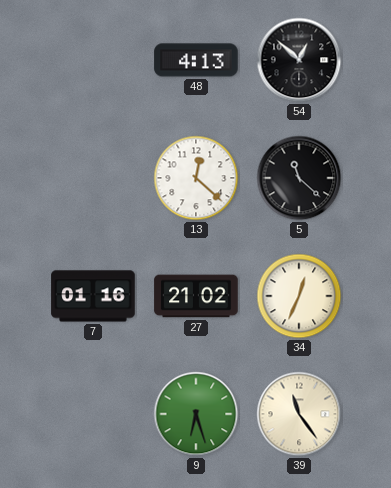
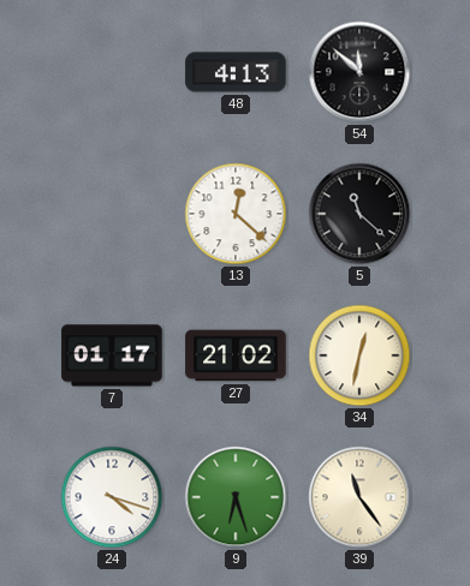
54: 12:52 -> 11:52
7: 01:16 -> 01:17
34: 12:34 -> 12:32
24: none -> 4:18
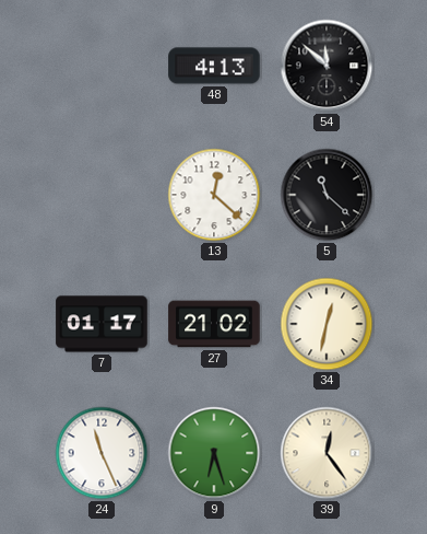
24: 4:18 -> 11:26
39: 11:24 -> 12:24
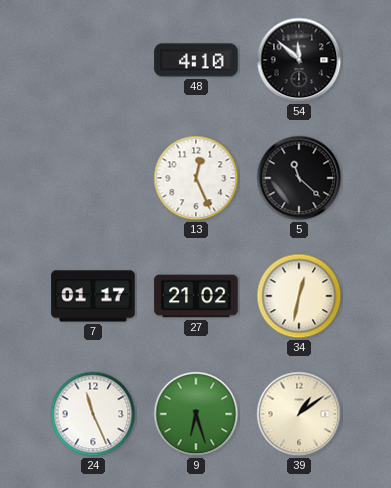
48: 4:13 -> 4:10
13: 12:22 -> 12:26
39: 12:24 -> 1:09
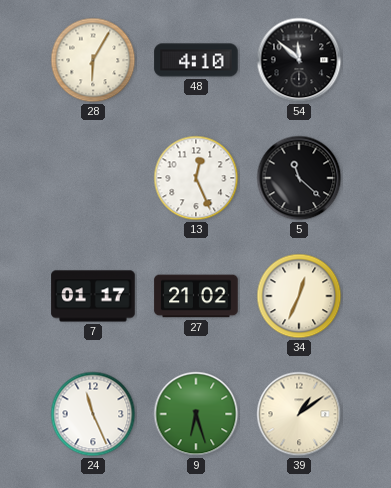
28: none -> 6:05
34: 12:32 -> 12:34
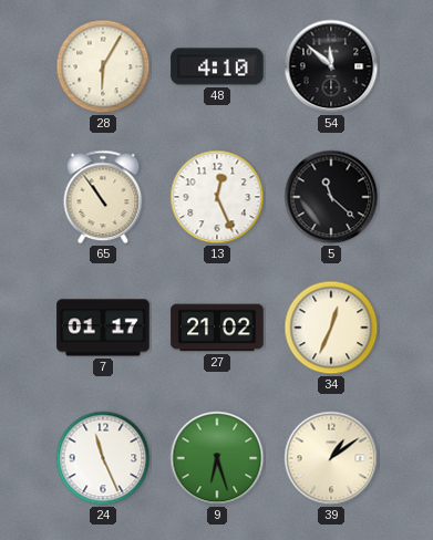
65: none -> 10:54
